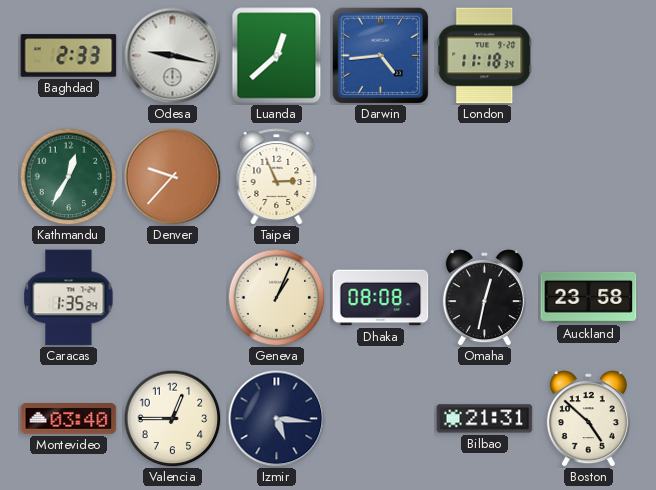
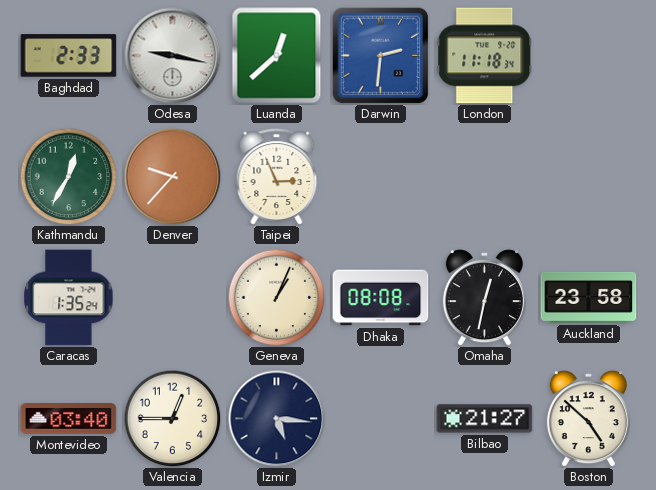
Darwin: 4:44 -> 2:31
Bilbao: 21:31 -> 21:27
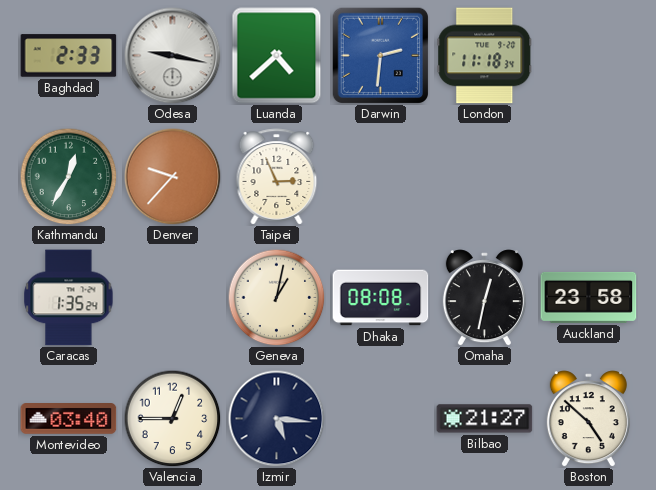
Luanda: 12:38 -> 4:38
Geneva: 1:04 -> 1:02
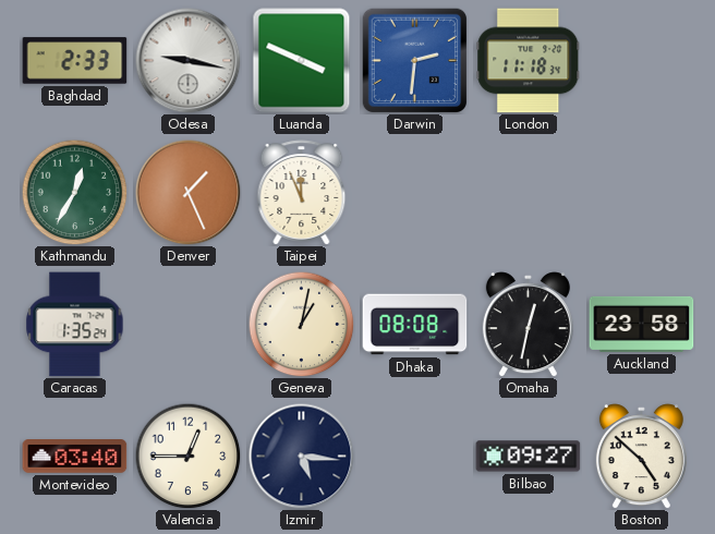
Luanda: 4:38 -> 3:49
Denver: 9:37 -> 1:26
Taipei: 2:56 -> 11:56
Bilbao: 21:27 -> 09:27
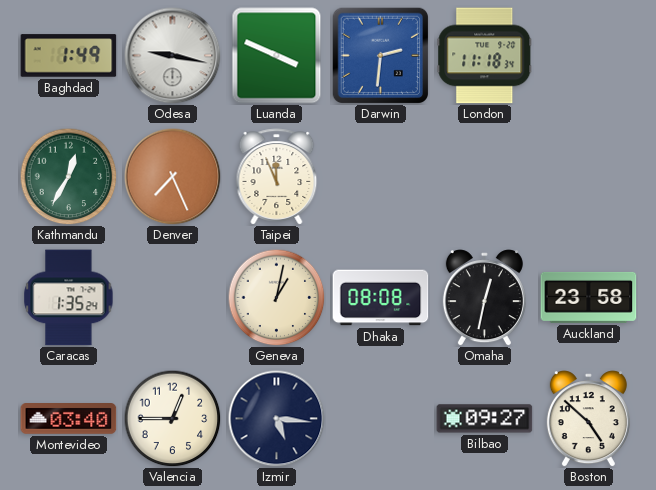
Baghdad: 2:33 -> 1:49
Denver: 1:26 -> 7:26
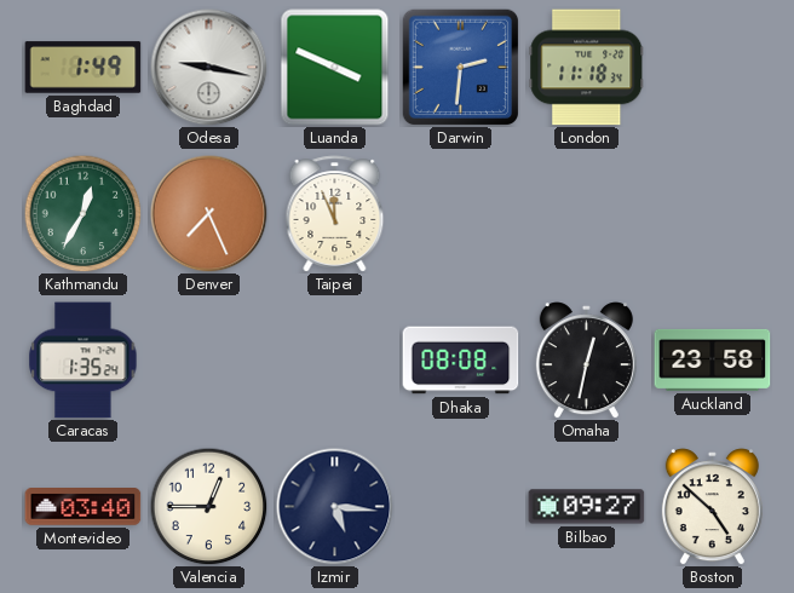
Geneva: 1:02 -> none
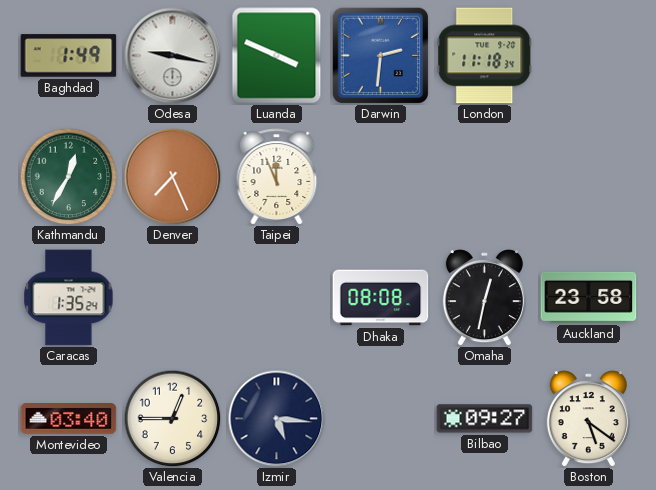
Boston: 4:52 -> 5:21
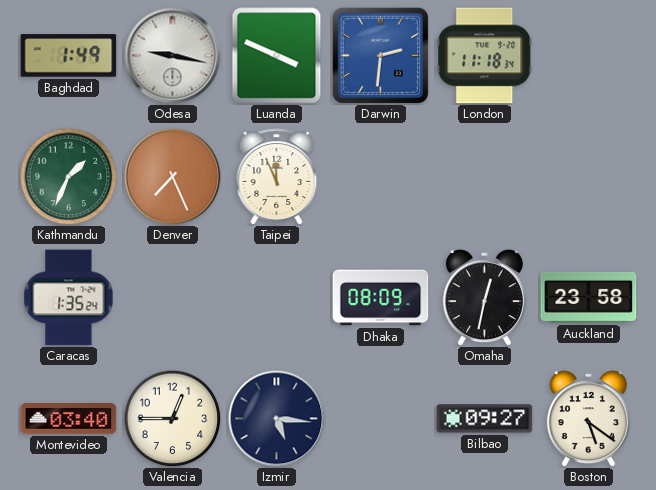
Kathmandu: 12:35 -> 1:34
Dhaka: 08:08 -> 08:09
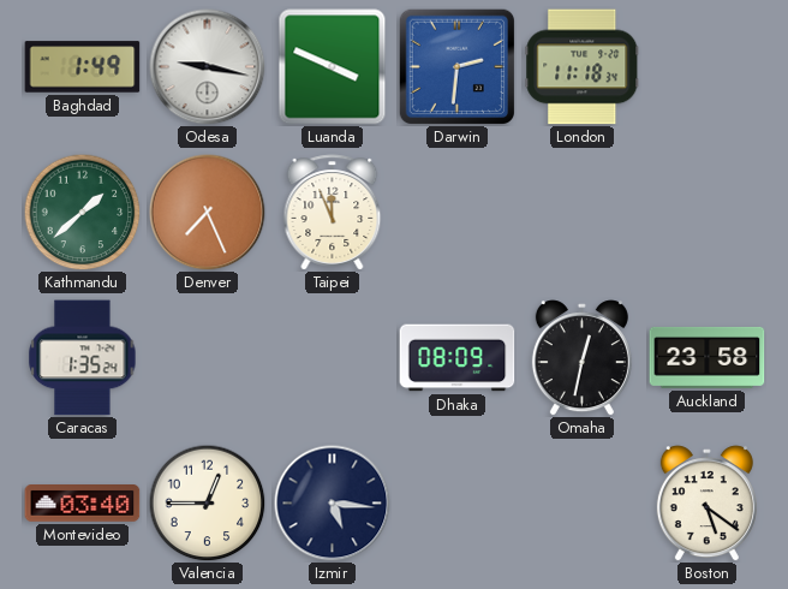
Kathmandu: 1:34 -> 1:38
Bilbao: 09:27 -> none
